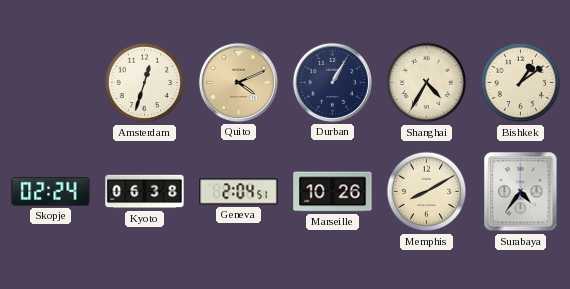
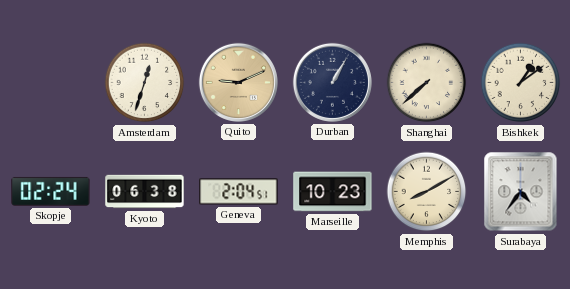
Quito: 4:11 -> 9:11
Shanghai: 4:35 -> 7:38
Marseille: 10:26 -> 10:23
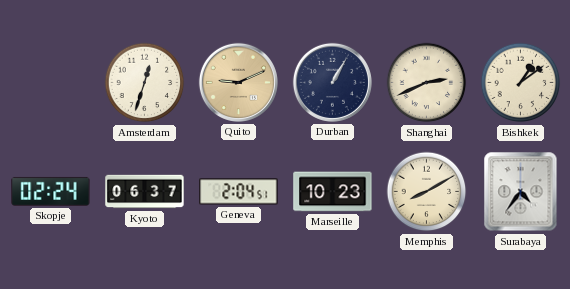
Shanghai: 7:38 -> 2:41
Kyoto: 06:38 -> 06:37
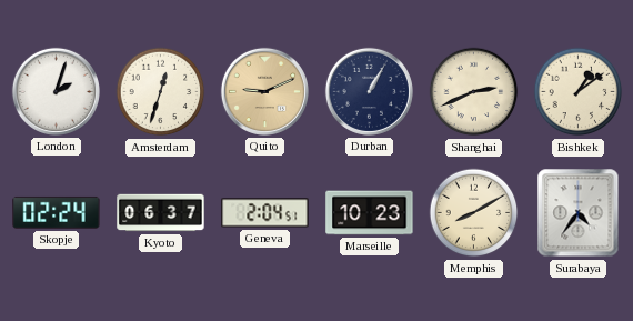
London: none -> 2:03
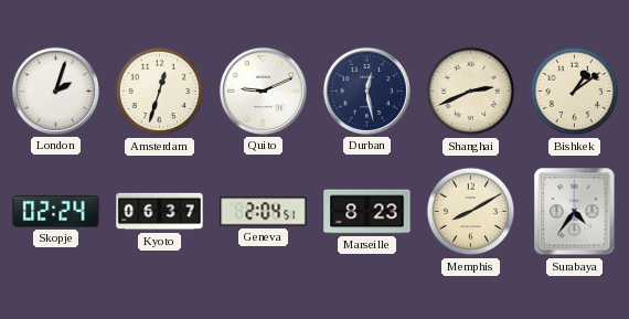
Quito dial: champagne -> white
Durban: 1:05 -> 12:28
Marseille: 10:23 -> 8:23
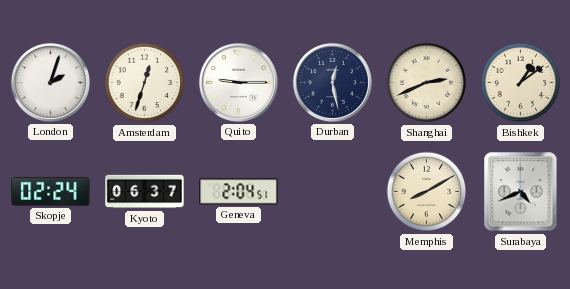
Quito: 9:11 -> 9:15
Marseille: 8:23 -> none
Surabaya: 4:36 -> 4:41
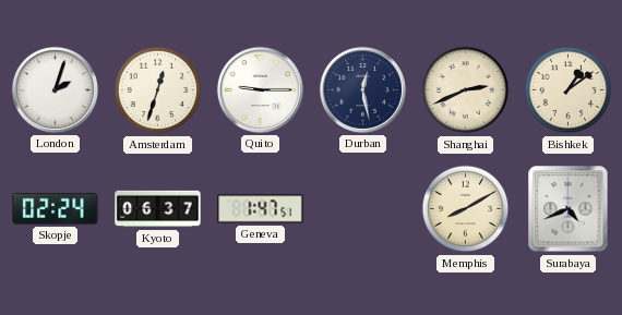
Geneva: 2:04 -> 1:47
